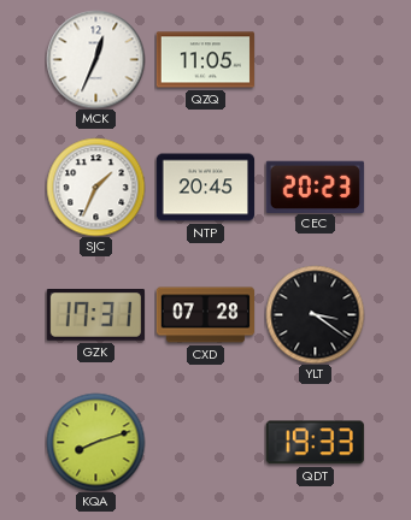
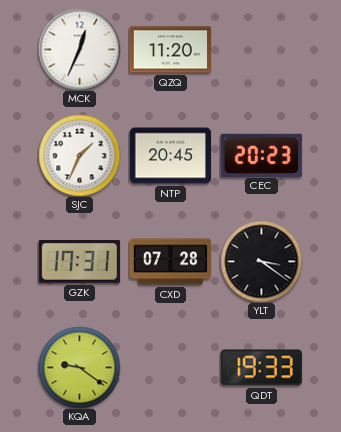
QZQ: 11:05 -> 11:20
KQA: 8:12 -> 9:21
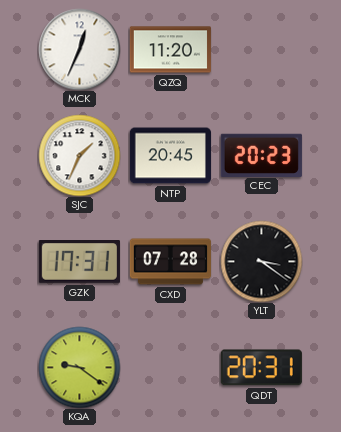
QDT: 19:33 -> 20:31
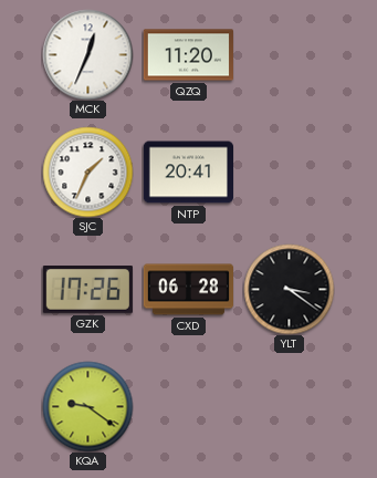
NTP: 20:45 -> 20:41
CEC: 20:23 -> none
GZK: 17:31 -> 17:26
CXD: 07:28 -> 06:28
QDT: 20:31 -> none
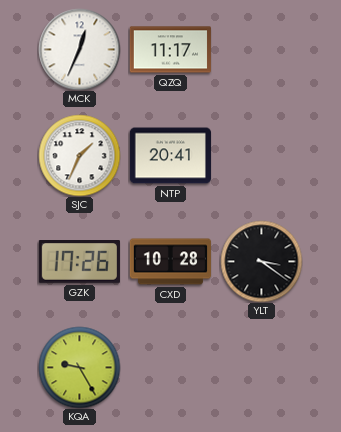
QZQ: 11:20 -> 11:17
CXD: 06:28 -> 10:28
KQA: 9:21 -> 9:25
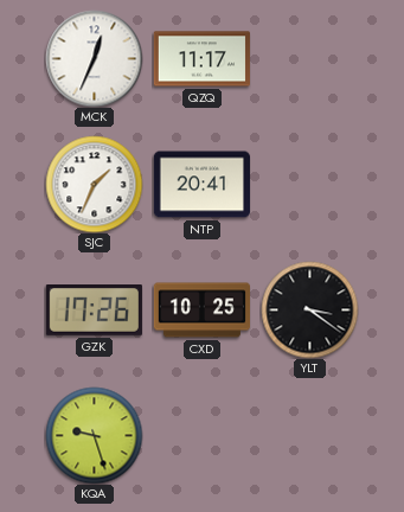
CXD: 10:28 -> 10:25
KQA: 9:25 -> 9:27
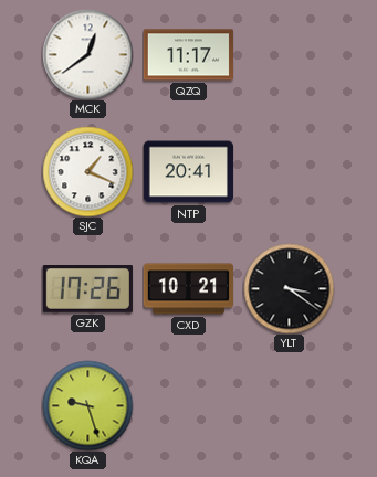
MCK: 12:34 -> 12:39
SJC: 1:34 -> 1:19
CXD: 10:25 -> 10:21
